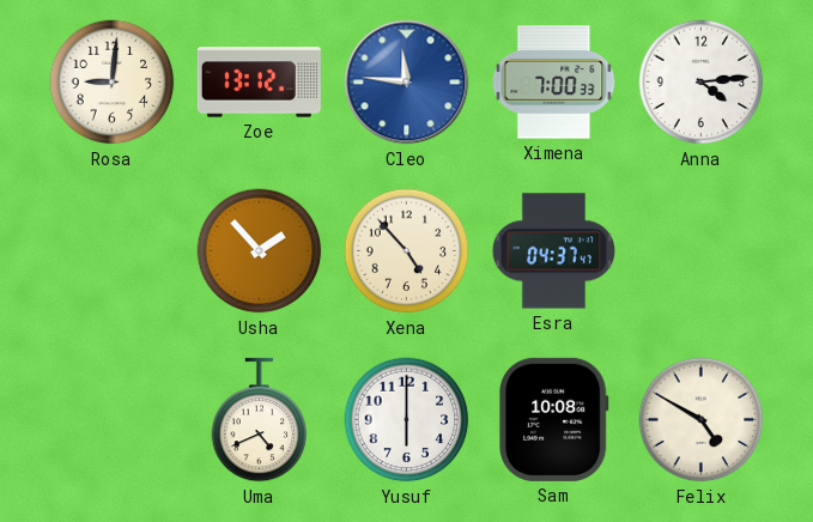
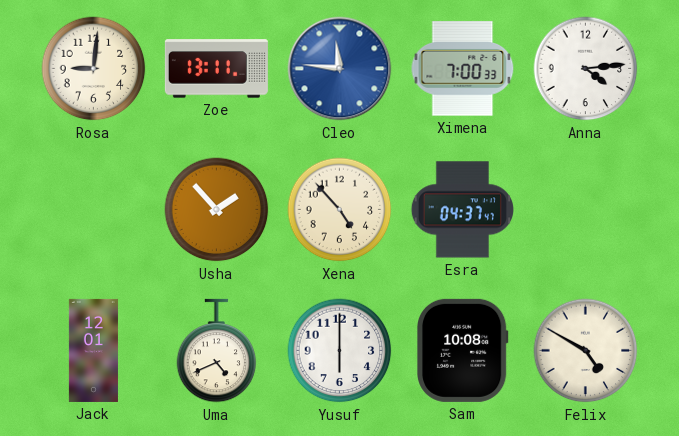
Zoe: 13:12 -> 13:11
Jack: none -> 12:01
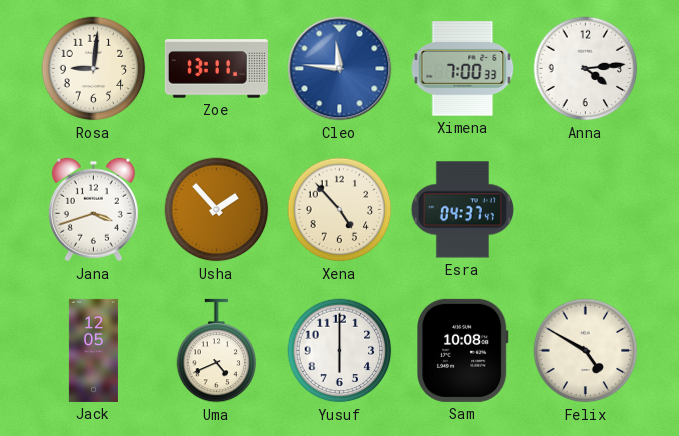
Jana: none -> 3:42
Jack: 12:01 -> 12:05
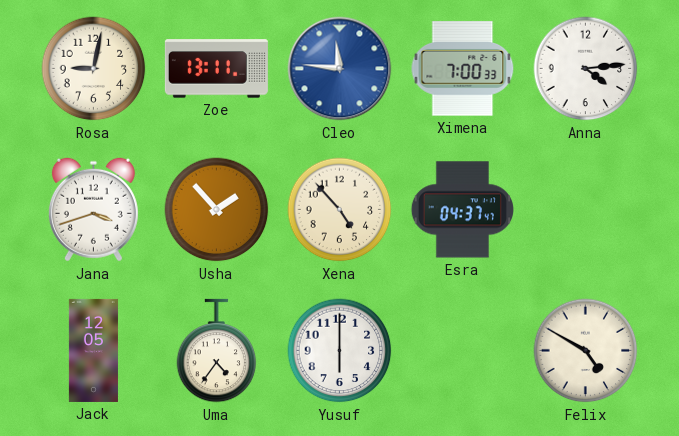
Rosa: 9:01 -> 9:02
Uma: 4:41 -> 4:36
Sam: 10:08 -> none
